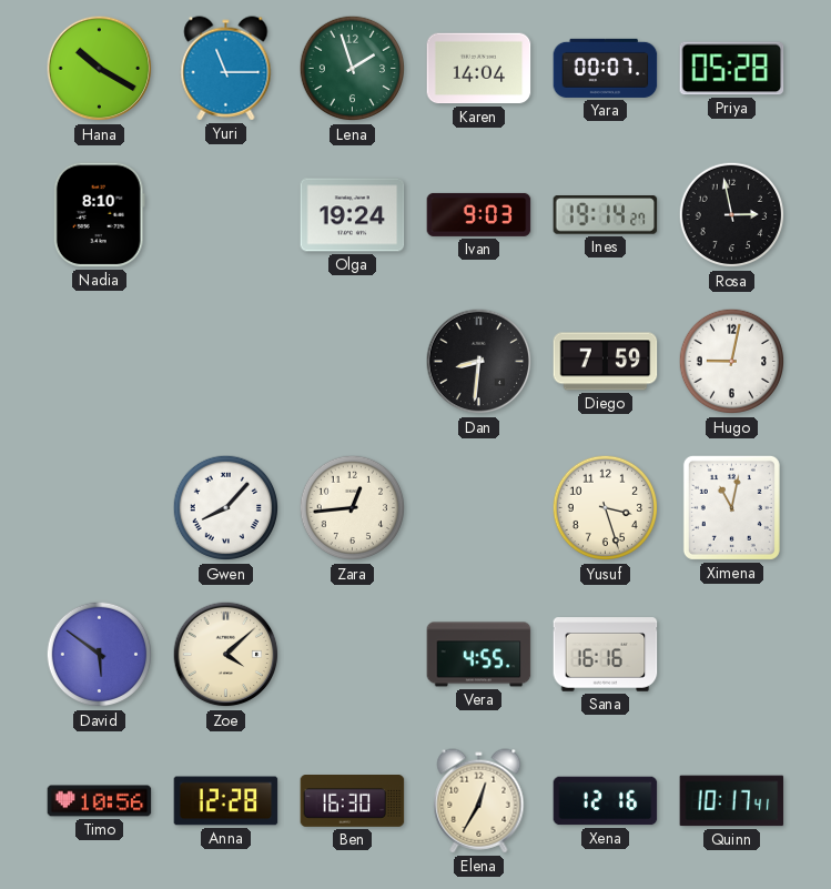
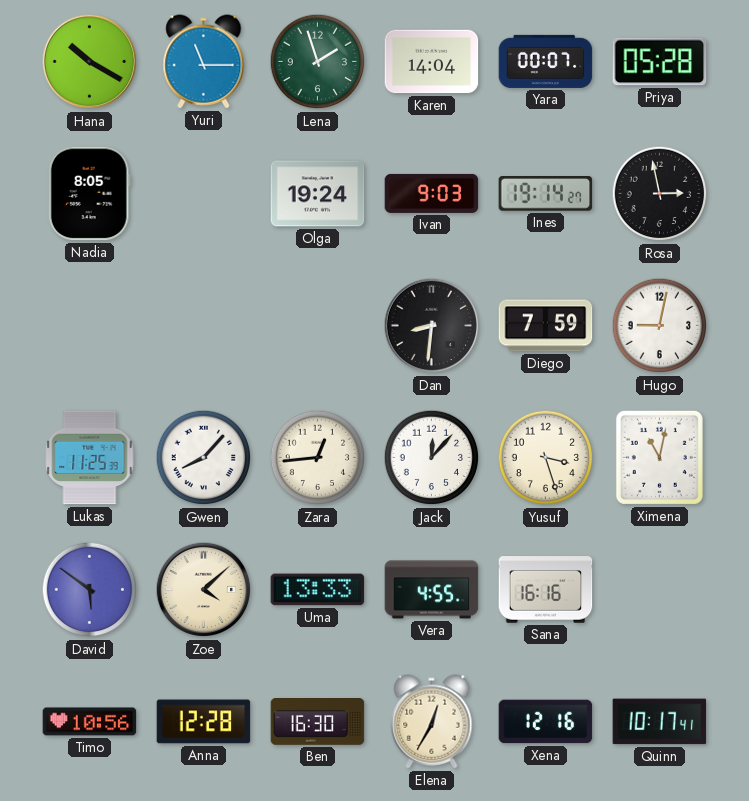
Nadia: 8:10 -> 8:05
Lukas: none -> 11:25
Jack: none -> 12:07
Uma: none -> 13:33
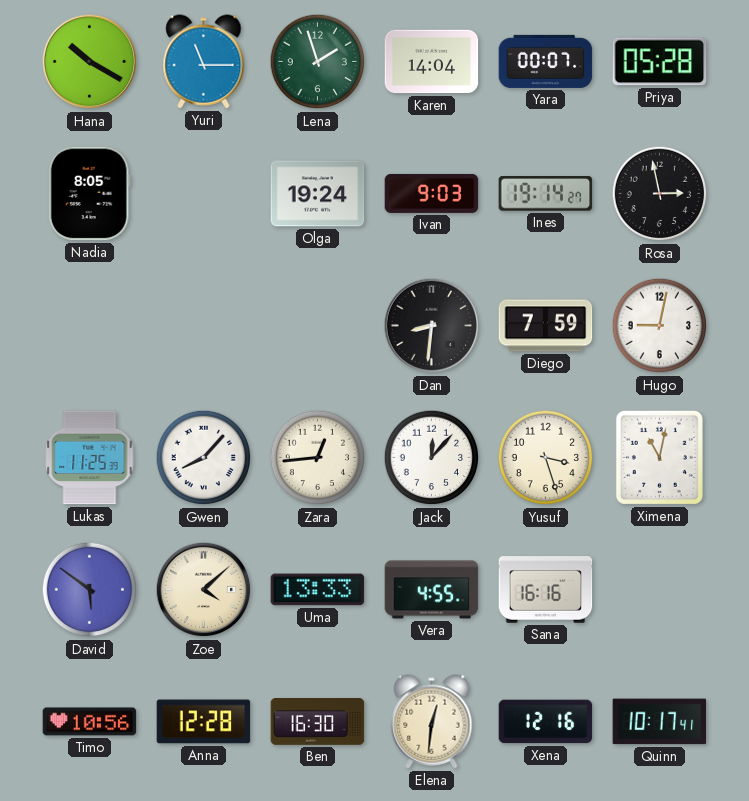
Elena: 12:35 -> 12:31
